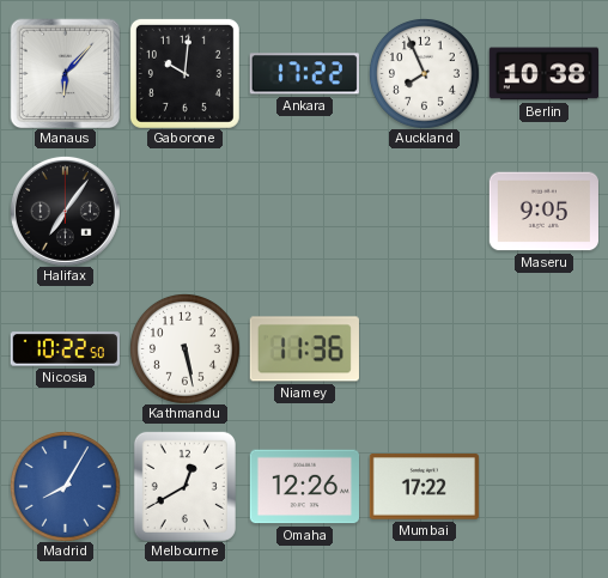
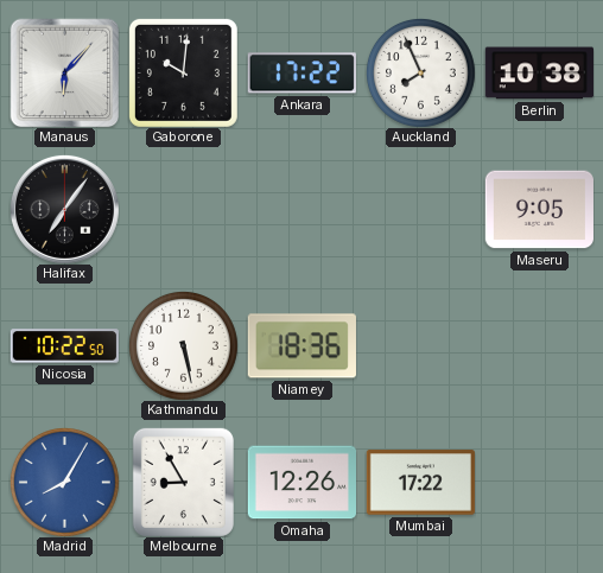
Niamey: 11:36 -> 18:36
Melbourne: 12:40 -> 8:55
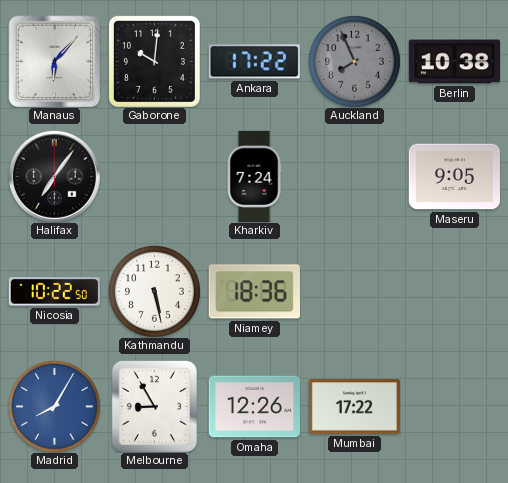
Auckland dial: white -> grey
Kharkiv: none -> 7:24
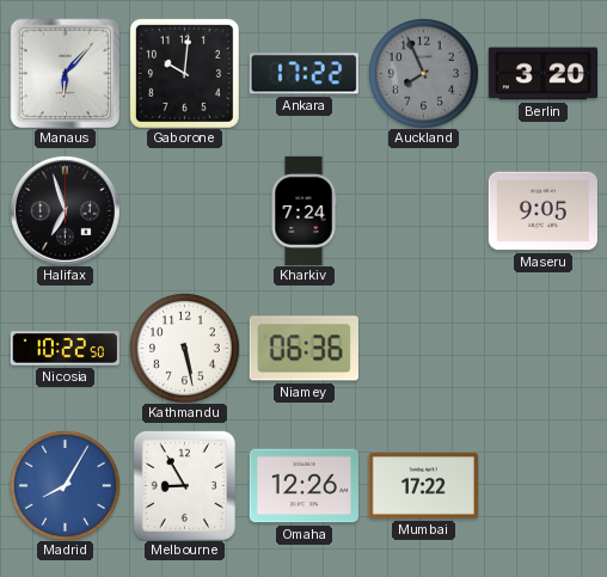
Berlin: 10:38 -> 3:20
Halifax: 7:06 -> 6:57
Niamey: 18:36 -> 06:36
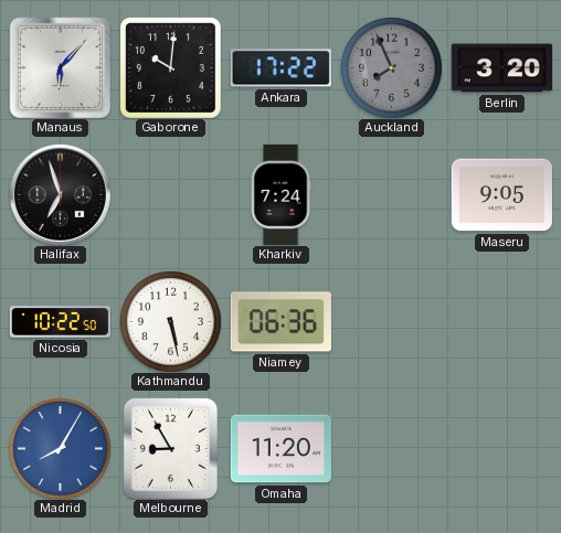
Omaha: 12:26 -> 11:20
Mumbai: 17:22 -> none
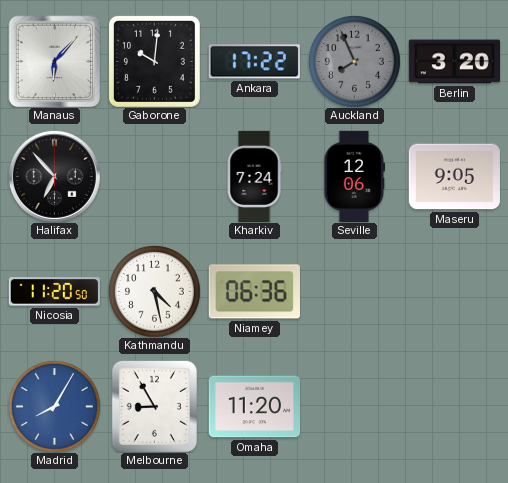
Halifax: 6:57 -> 6:53
Seville: none -> 12:06
Nicosia: 10:22 -> 11:20
Kathmandu: 5:28 -> 4:28
